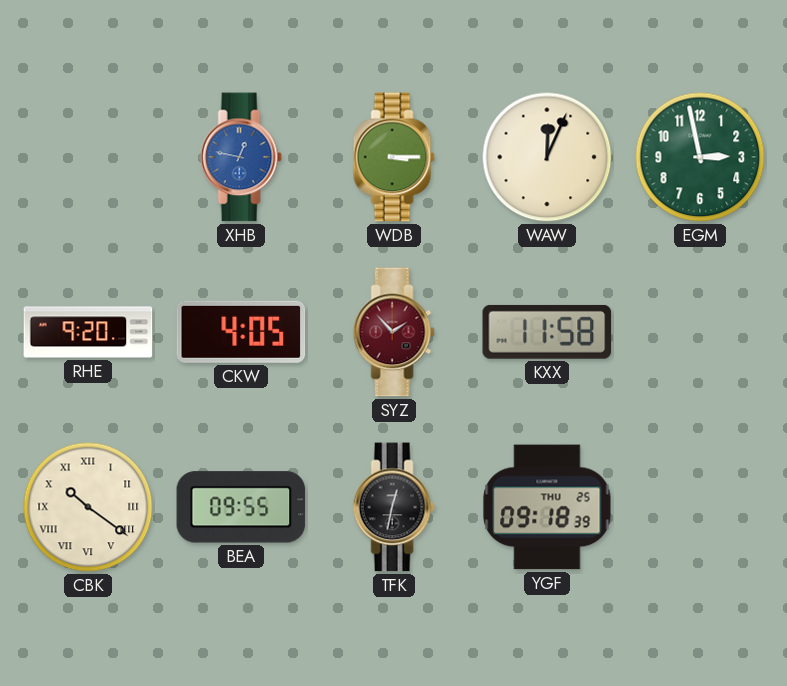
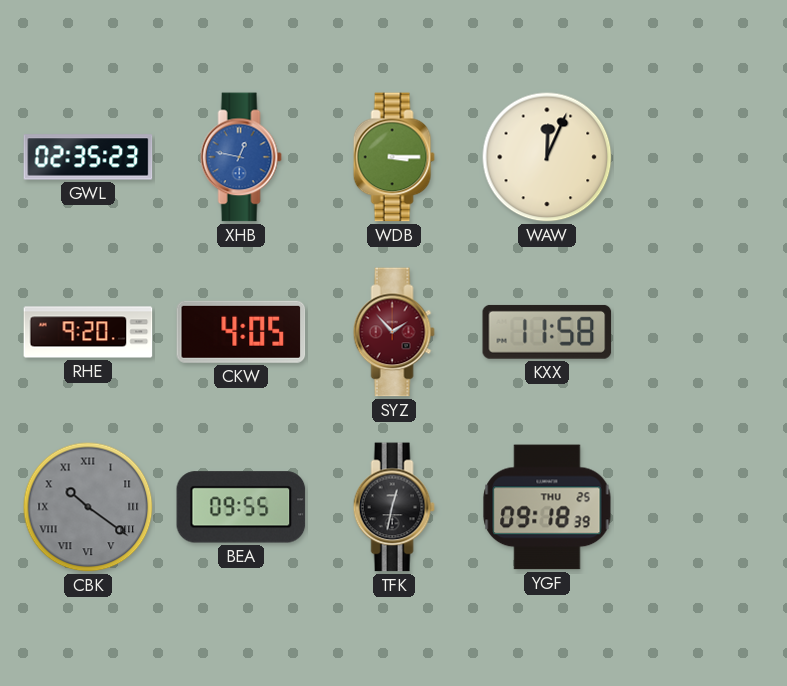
GWL: none -> 02:35
EGM: 2:58 -> none
CBK dial: cream -> grey
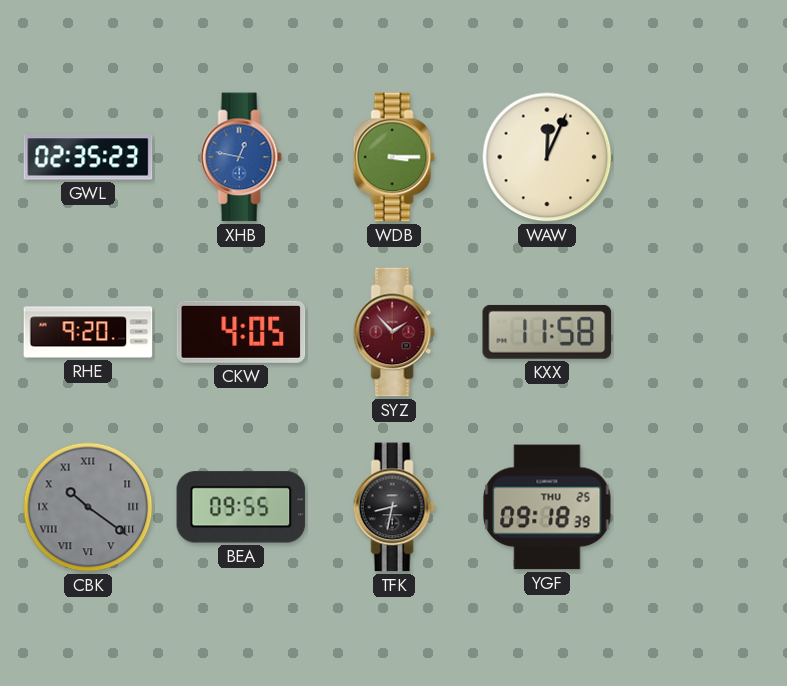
TFK: 12:32 -> 8:32
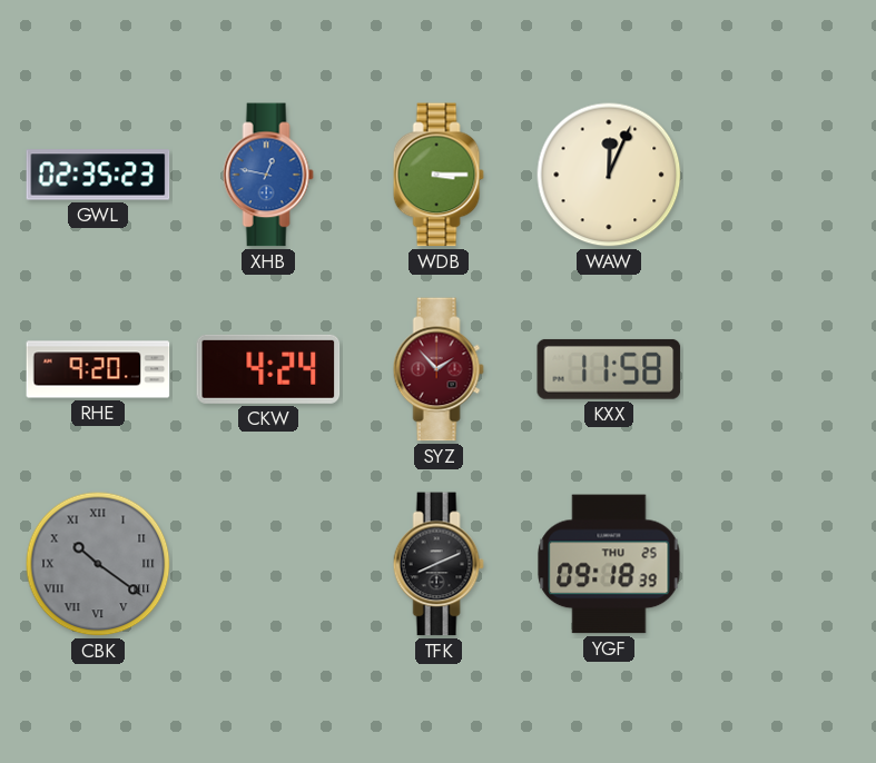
CKW: 4:05 -> 4:24
BEA: 09:55 -> none
TFK: 8:32 -> 8:11
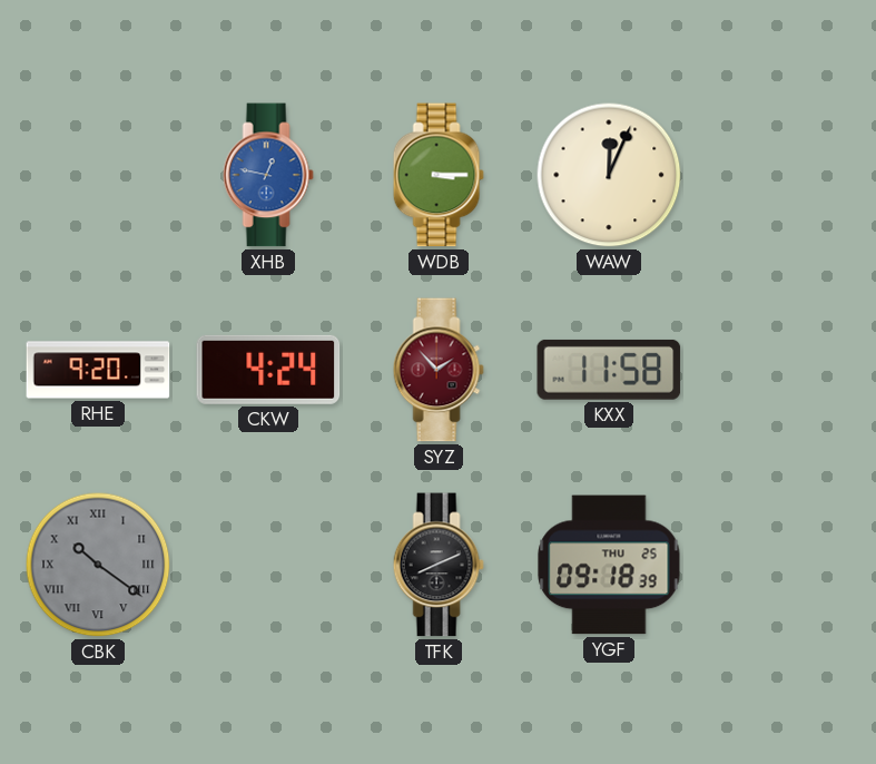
GWL: 02:35 -> none
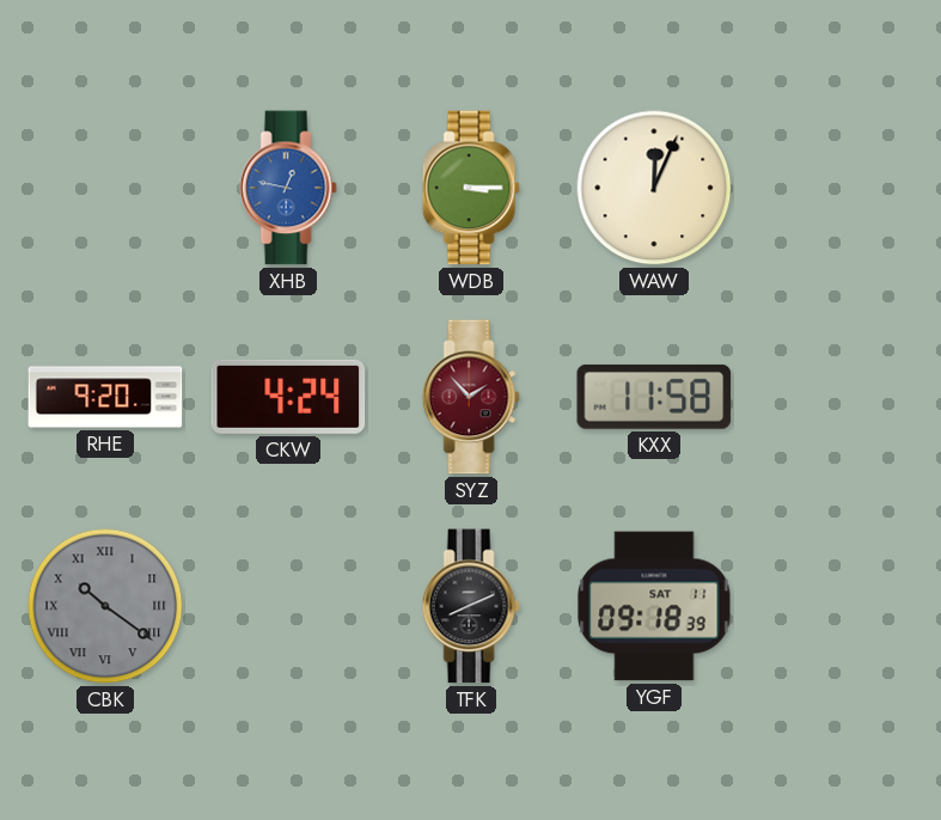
YGF date: THU 25 -> SAT 11
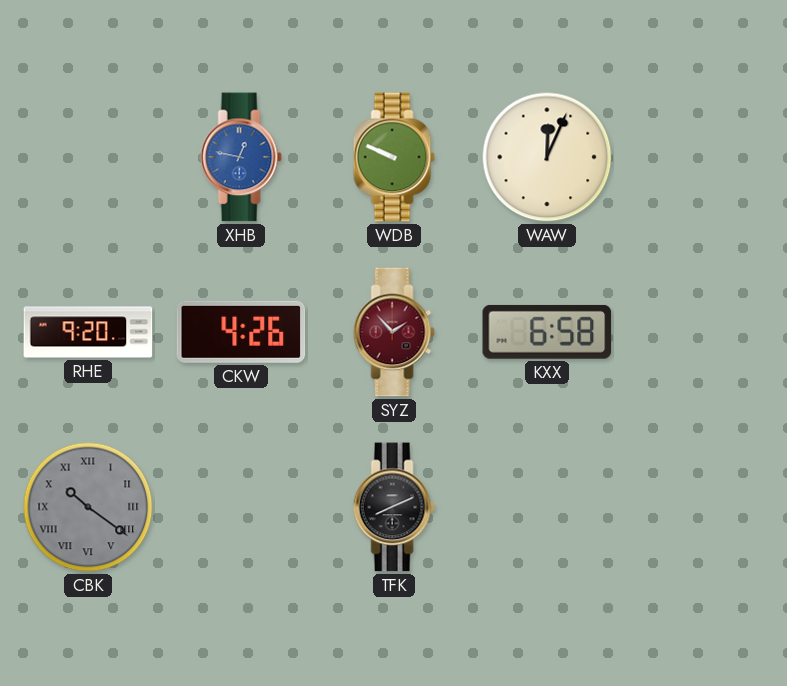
WDB: 3:15 -> 9:49
CKW: 4:24 -> 4:26
KXX: 11:58 -> 6:58
YGF: 09:18 -> none
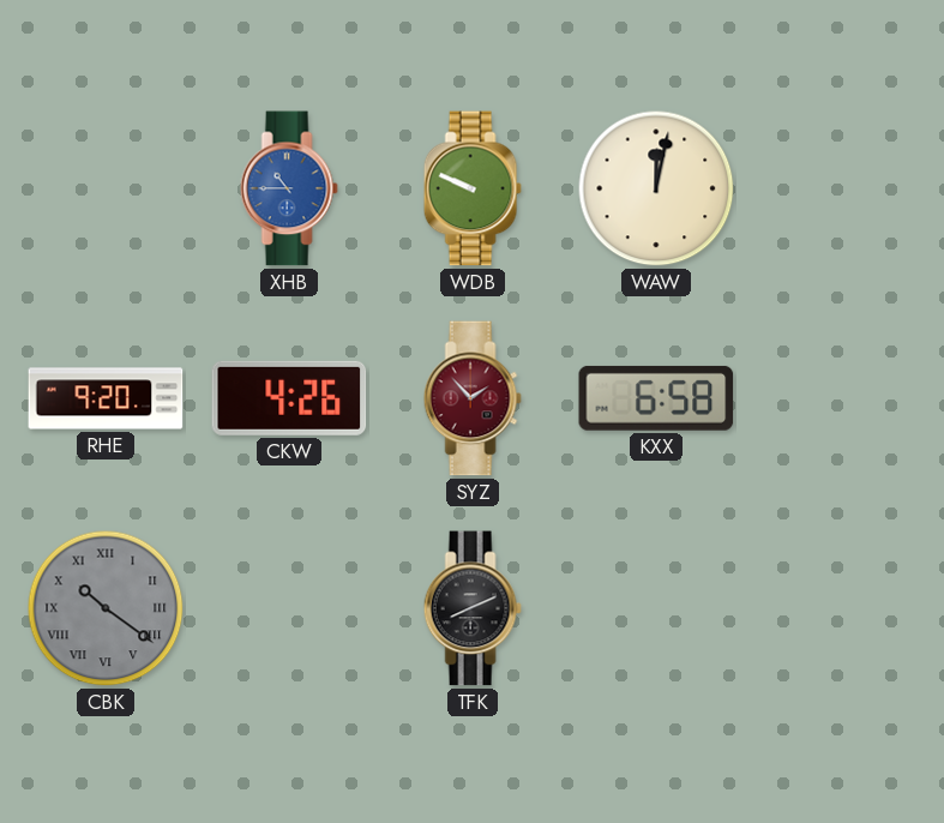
XHB: 12:47 -> 10:45
WAW: 12:04 -> 12:02
